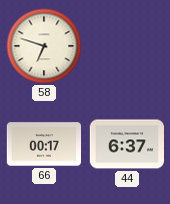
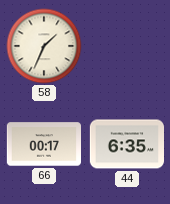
58: 6:48 -> 1:34
44: 6:37 -> 6:35
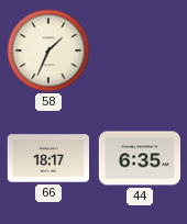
66: 00:17 -> 18:17
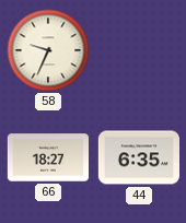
58: 1:34 -> 9:34
66: 18:17 -> 18:27
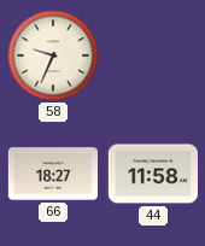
44: 6:35 -> 11:58
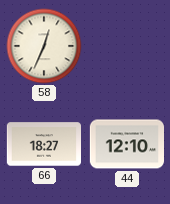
58: 9:34 -> 12:34
44: 11:58 -> 12:10
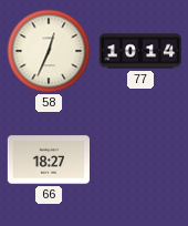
77: none -> 10:14
44: 12:10 -> none
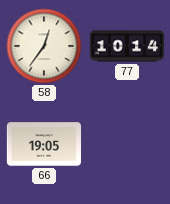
58: 12:34 -> 12:36
66: 18:27 -> 19:05
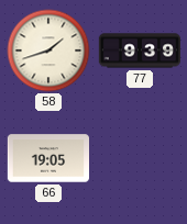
58: 12:36 -> 1:42
77: 10:14 -> 9:39
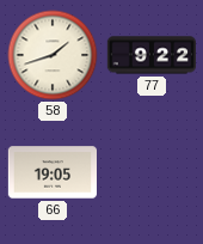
77: 9:39 -> 9:22
